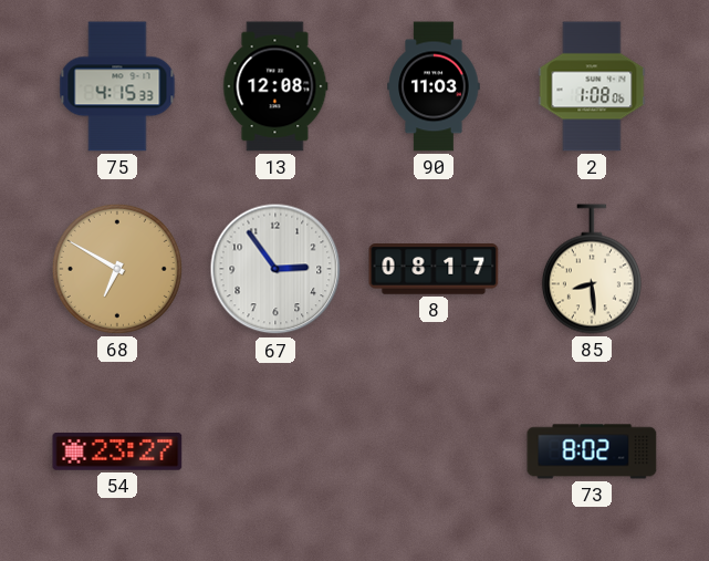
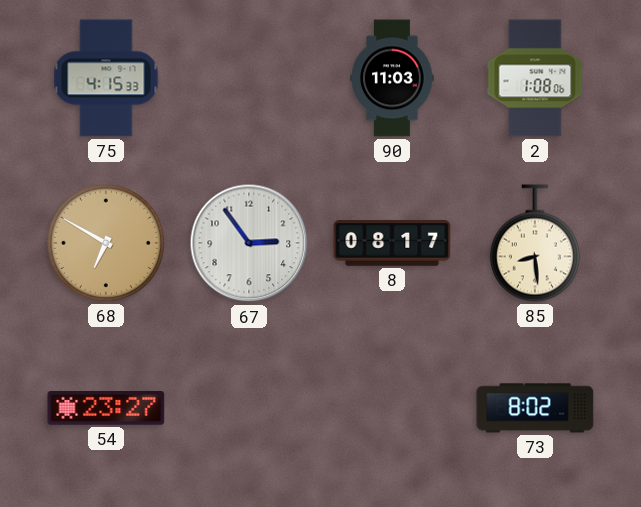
13: 12:08 -> none
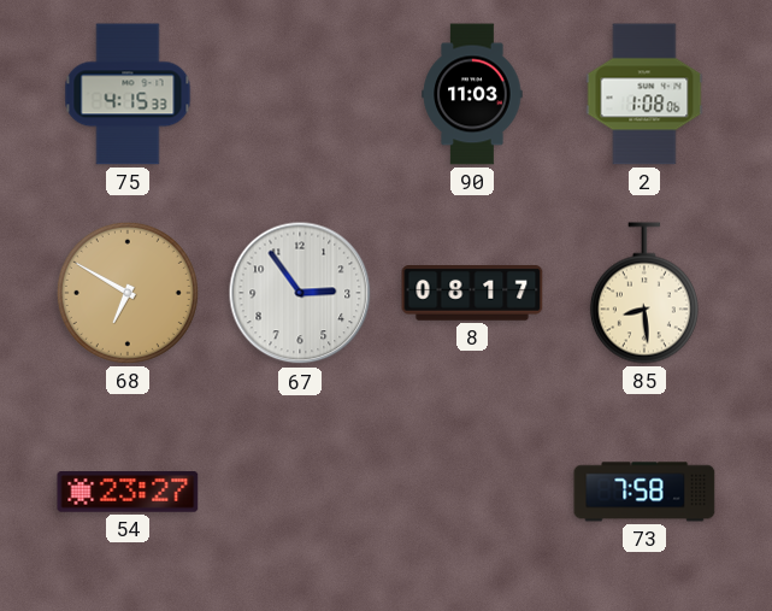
73: 8:02 -> 7:58
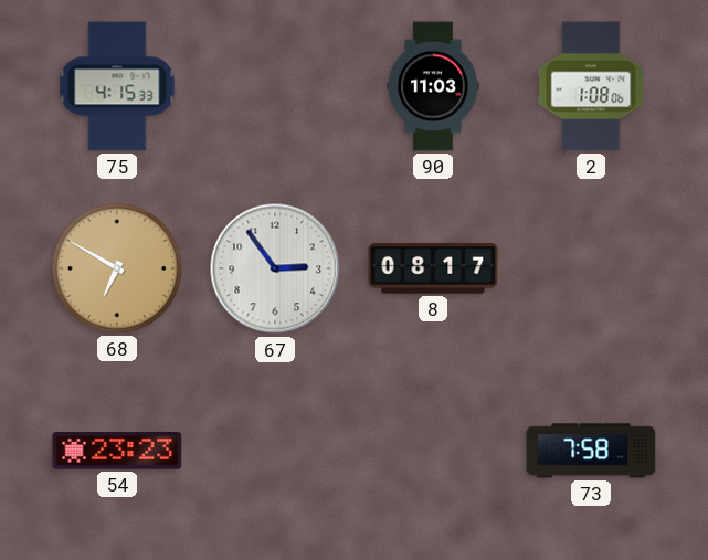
85: 8:29 -> none
54: 23:27 -> 23:23
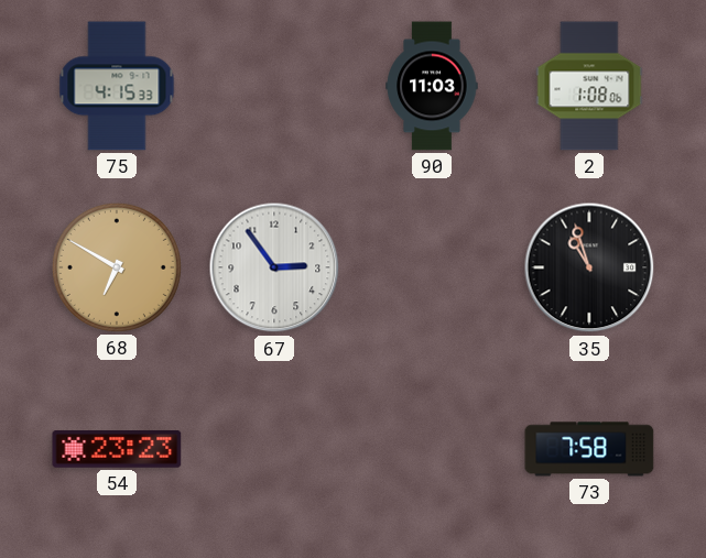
8: 08:17 -> none
35: none -> 10:57
